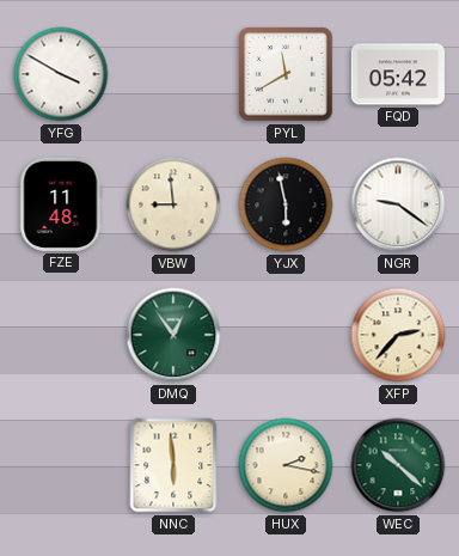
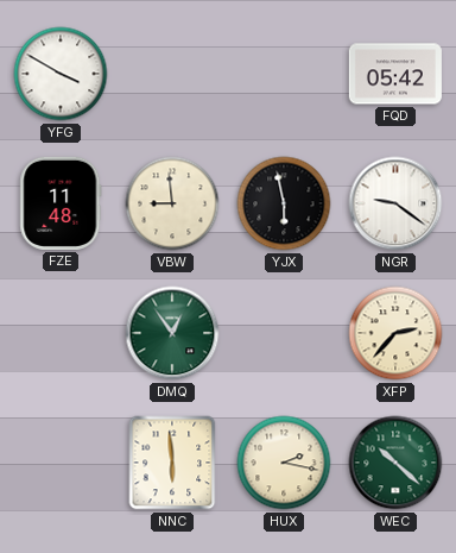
PYL: 11:40 -> none
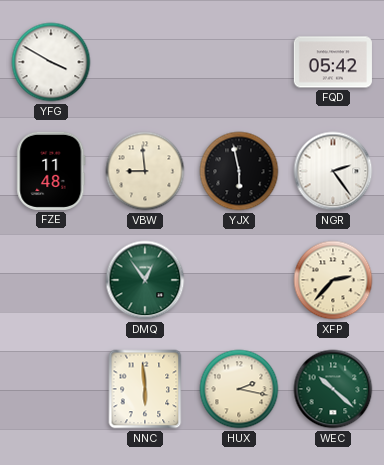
NGR: 9:21 -> 2:24
